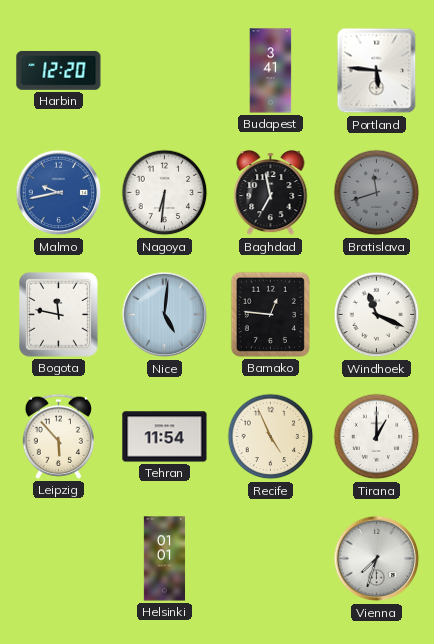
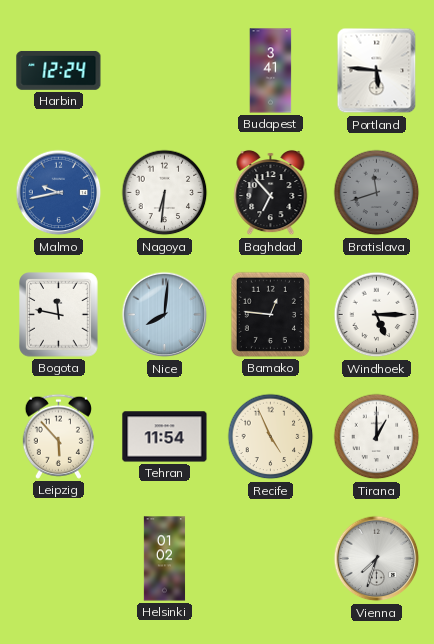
Harbin: 12:20 -> 12:24
Baghdad: 6:58 -> 6:53
Nice: 5:01 -> 8:01
Windhoek: 11:19 -> 5:15
Helsinki: 01:01 -> 01:02
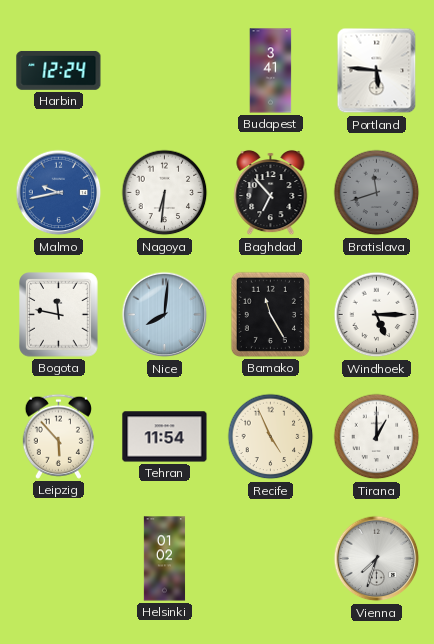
Bamako: 12:46 -> 11:25
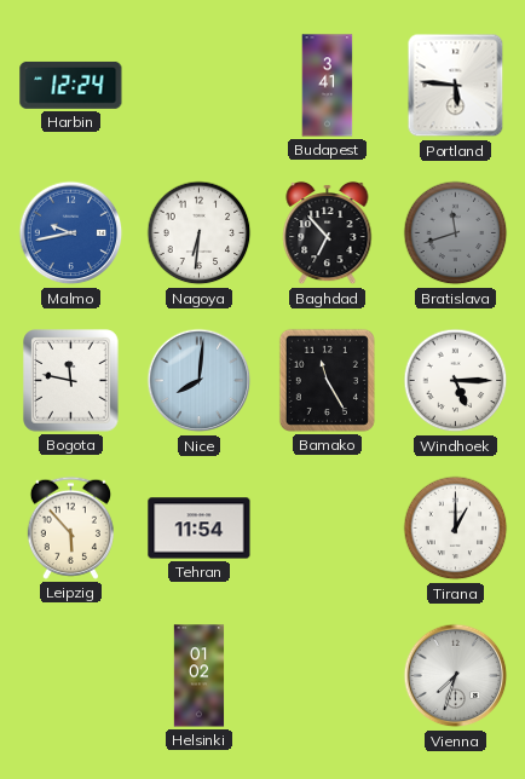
Recife: 4:56 -> none
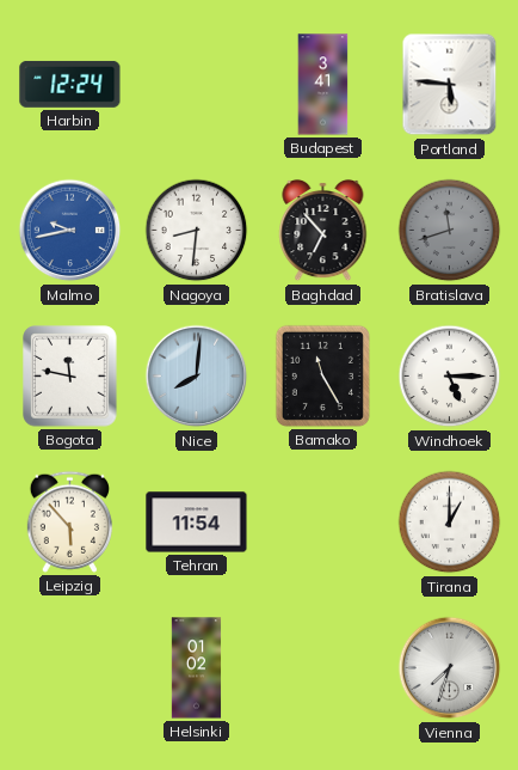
Nagoya: 6:31 -> 8:31
